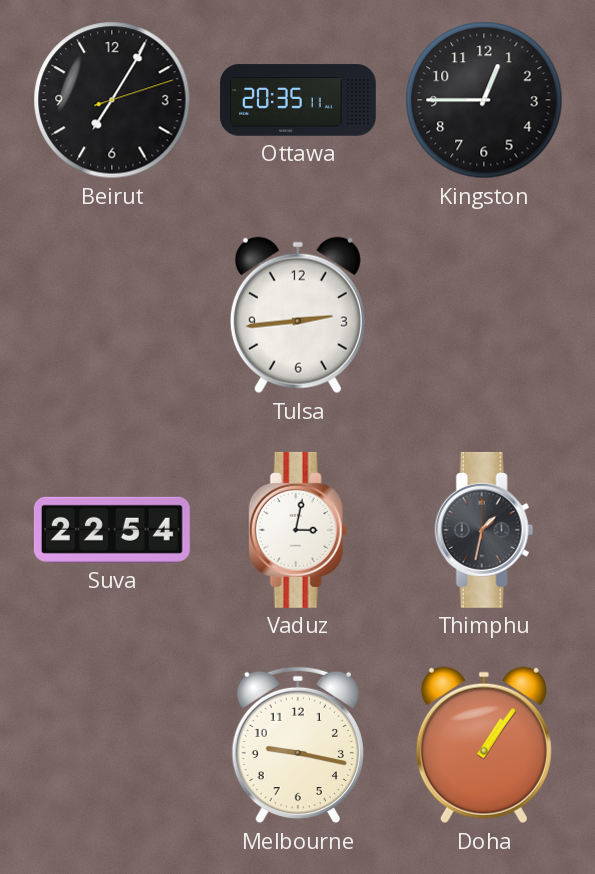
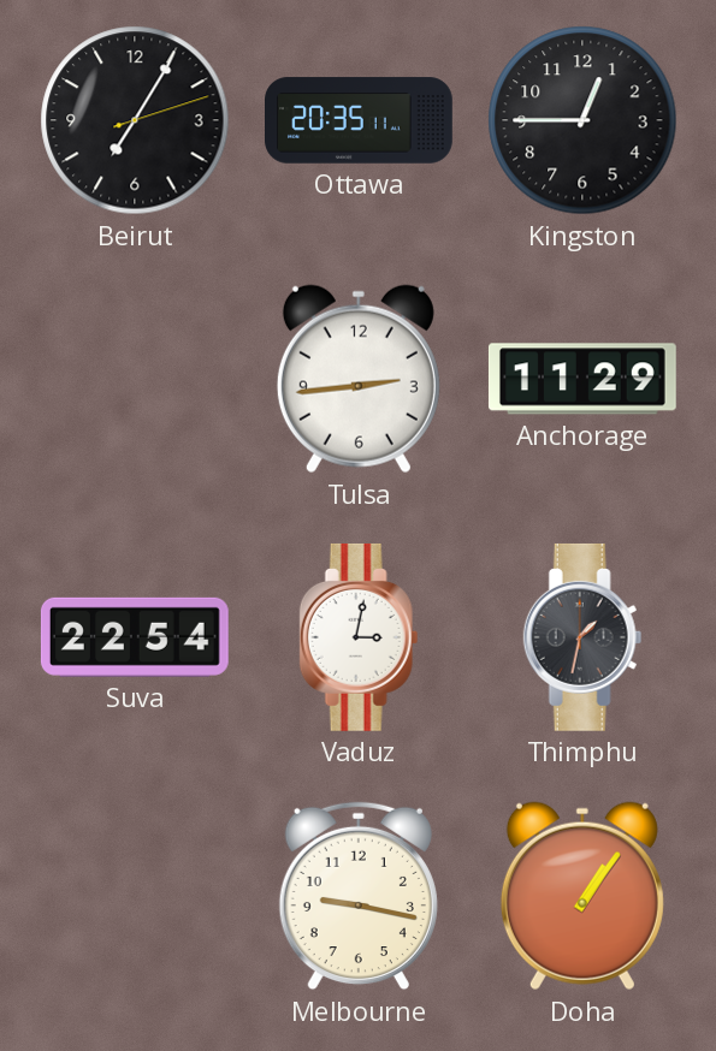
Anchorage: none -> 11:29
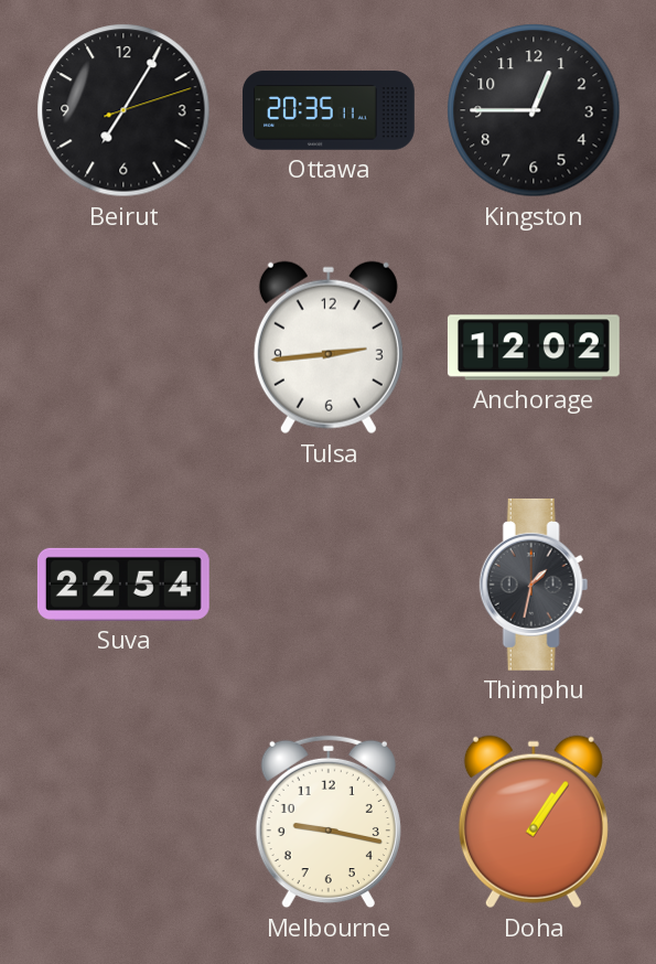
Anchorage: 11:29 -> 12:02
Vaduz: 3:02 -> none
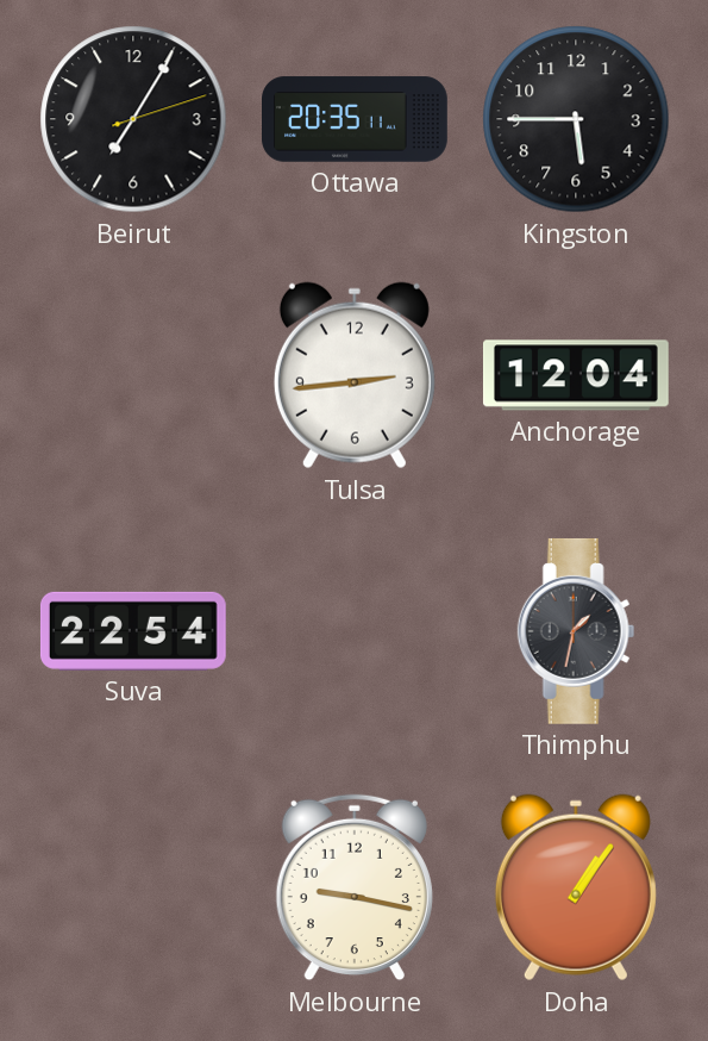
Kingston: 12:45 -> 5:45
Anchorage: 12:02 -> 12:04
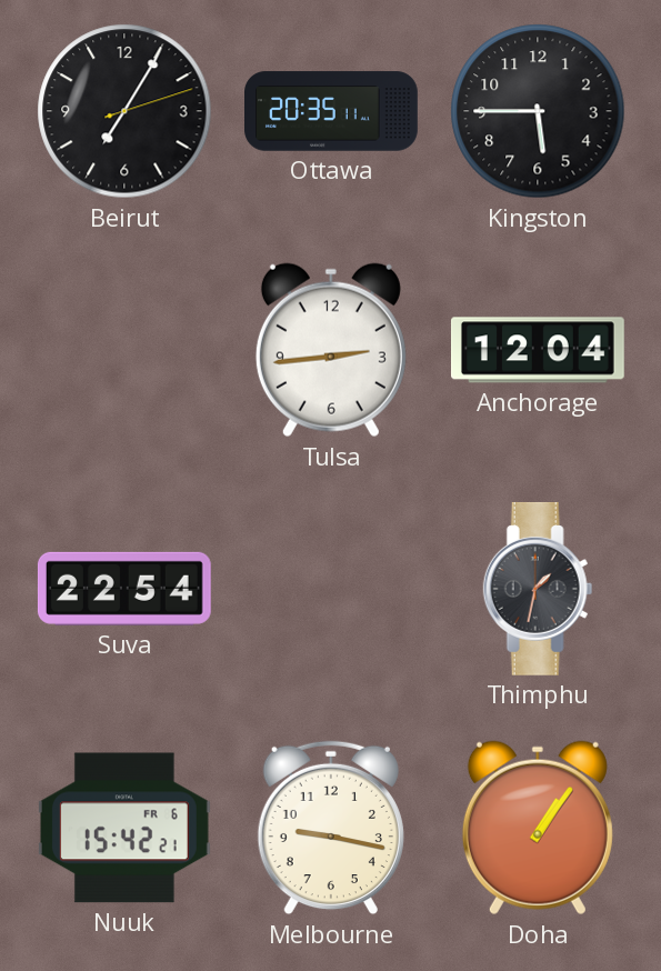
Nuuk: none -> 15:42
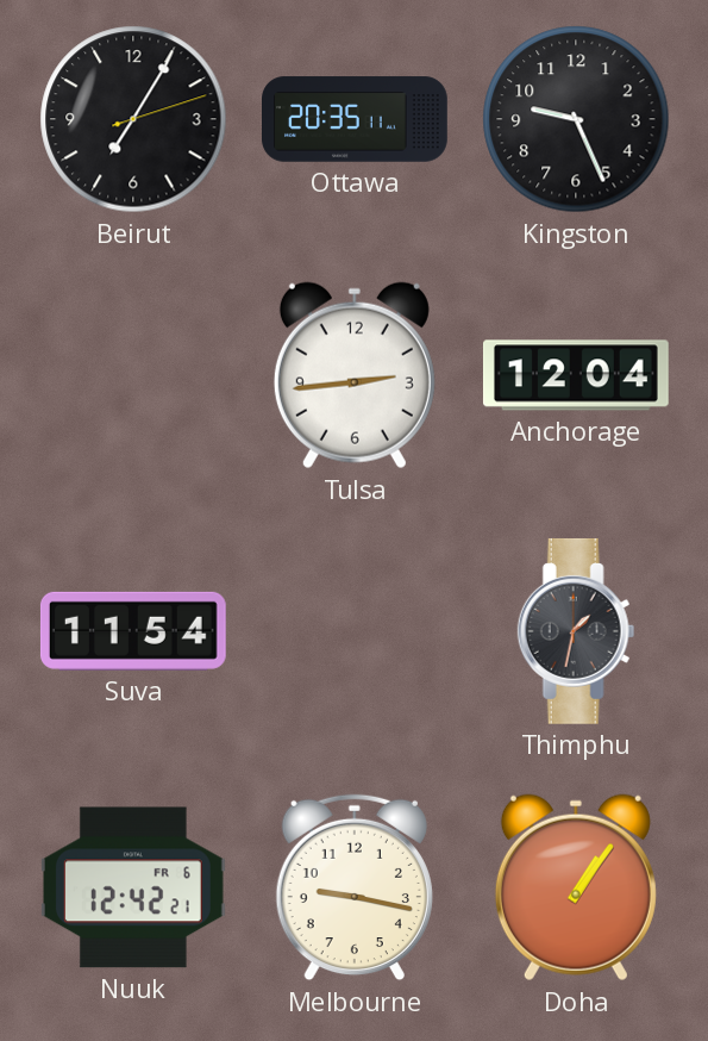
Kingston: 5:45 -> 9:26
Suva: 22:54 -> 11:54
Nuuk: 15:42 -> 12:42
